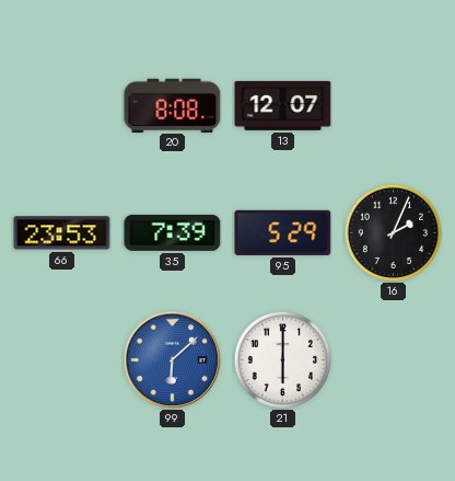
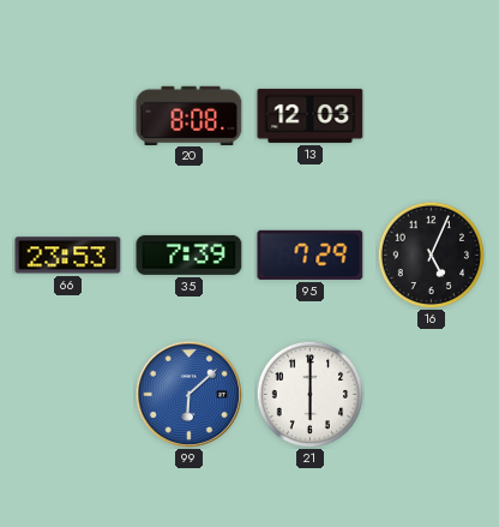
13: 12:07 -> 12:03
95: 5:29 -> 7:29
16: 2:04 -> 5:04
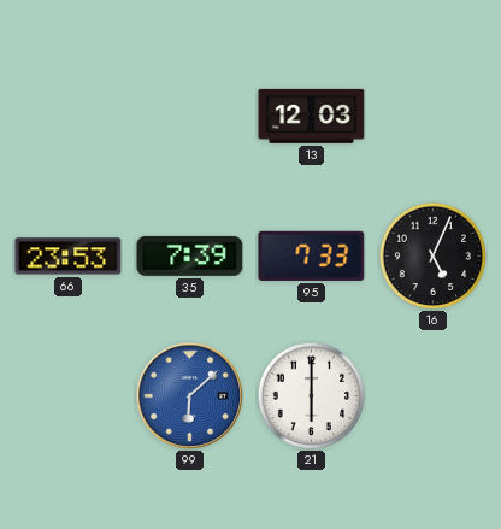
20: 8:08 -> none
95: 7:29 -> 7:33
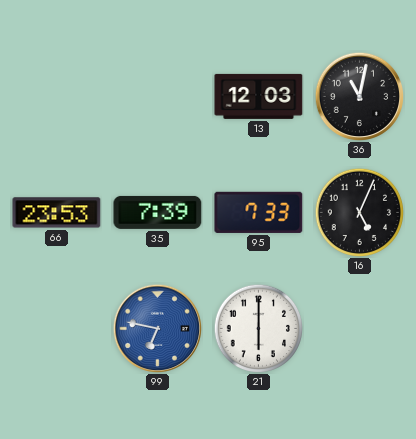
36: none -> 11:02
99: 6:08 -> 6:47
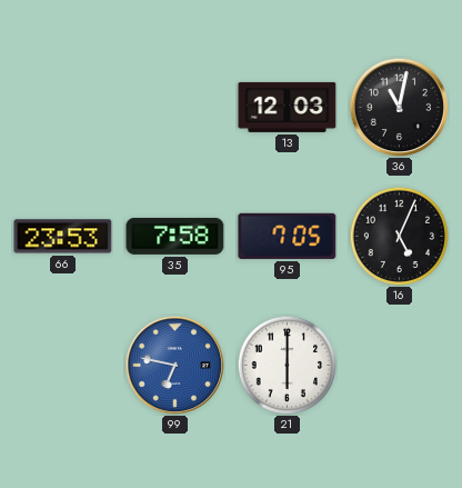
35: 7:39 -> 7:58
95: 7:33 -> 7:05
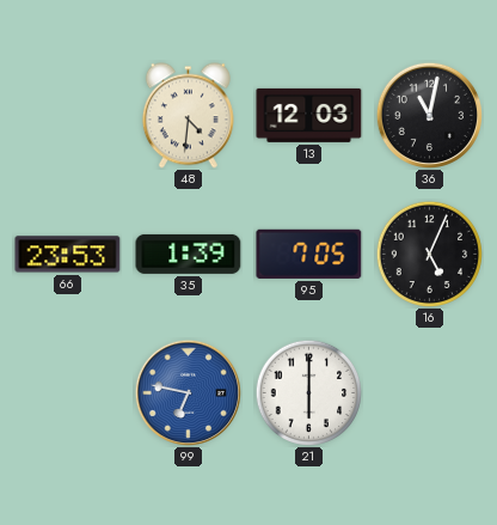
48: none -> 4:31
35: 7:58 -> 1:39
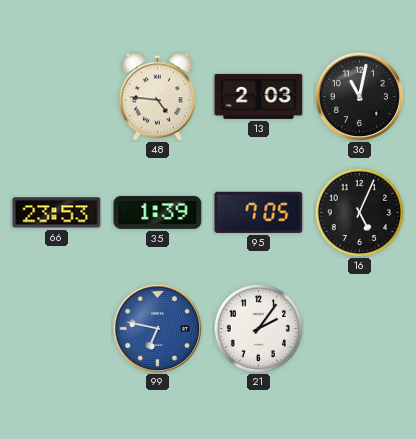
48: 4:31 -> 4:46
13: 12:03 -> 2:03
21: 6:00 -> 2:06
